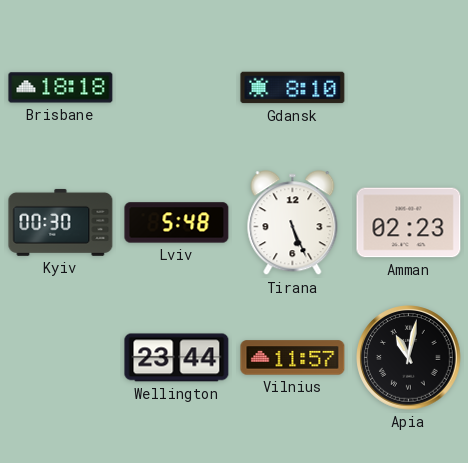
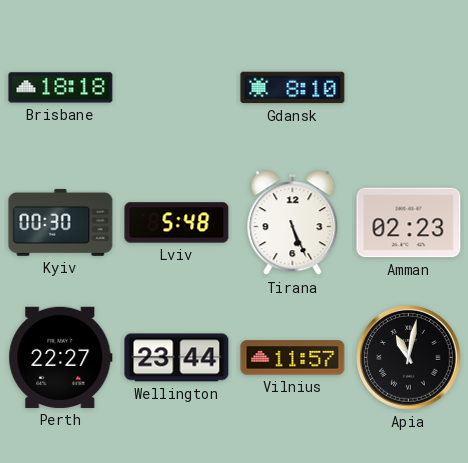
Perth: none -> 22:27
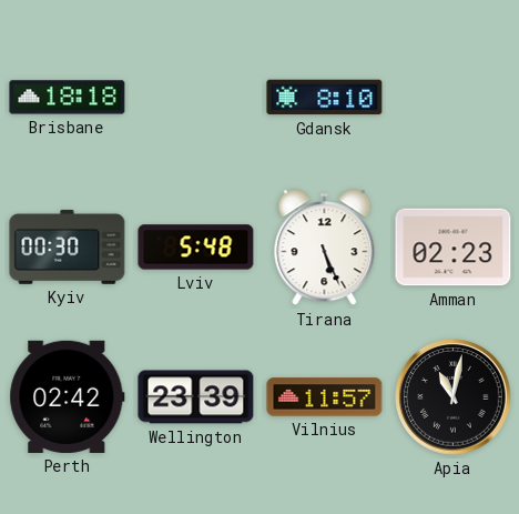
Perth: 22:27 -> 02:42
Wellington: 23:44 -> 23:39
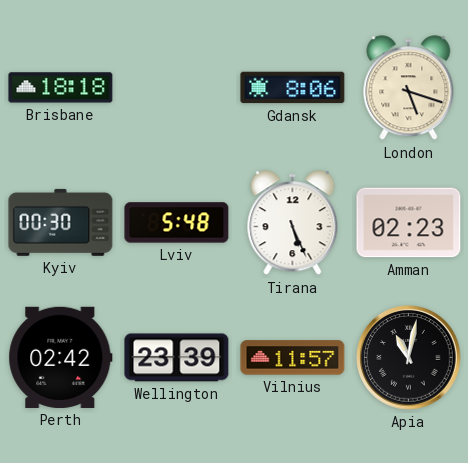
Gdansk: 8:10 -> 8:06
London: none -> 5:18
